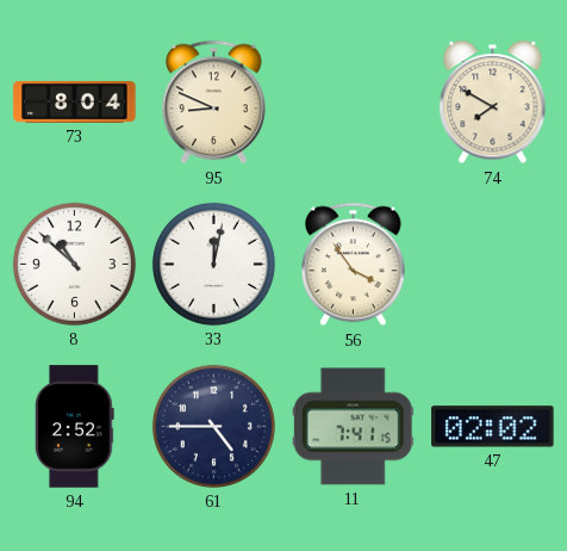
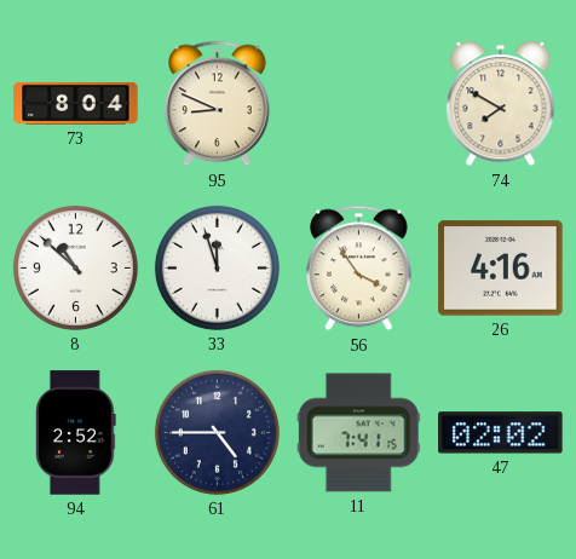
33: 12:02 -> 11:57
26: none -> 4:16
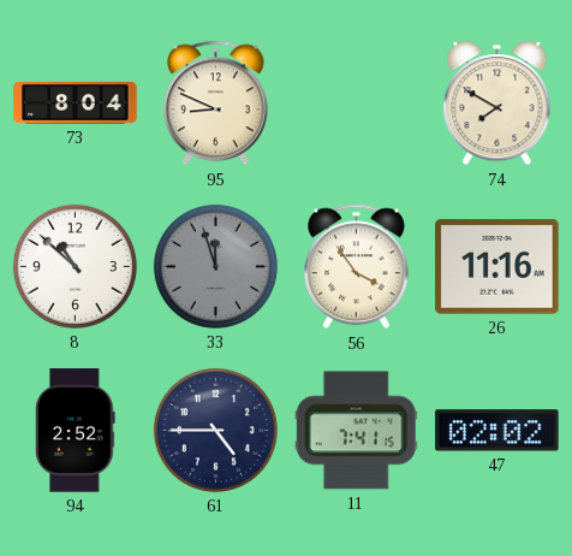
33 dial: white -> grey
26: 4:16 -> 11:16
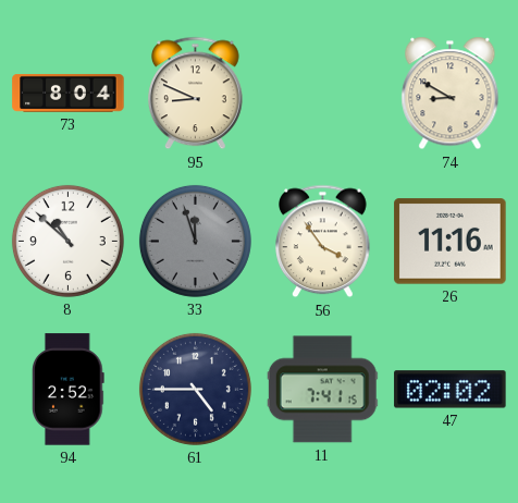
74: 7:50 -> 8:50
